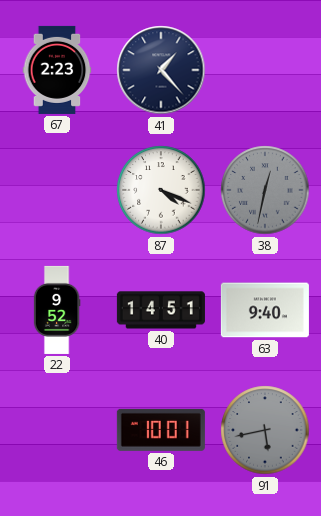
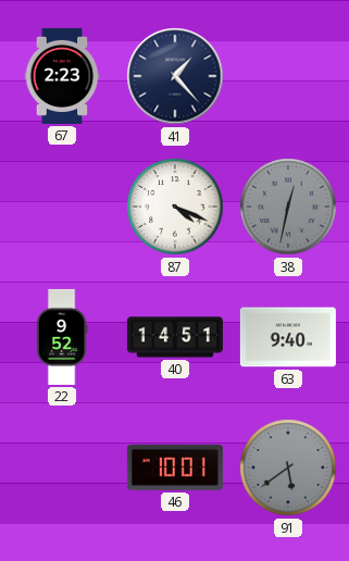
91: 5:43 -> 5:39
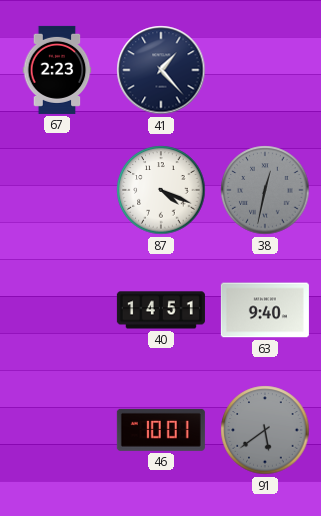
22: 9:52 -> none
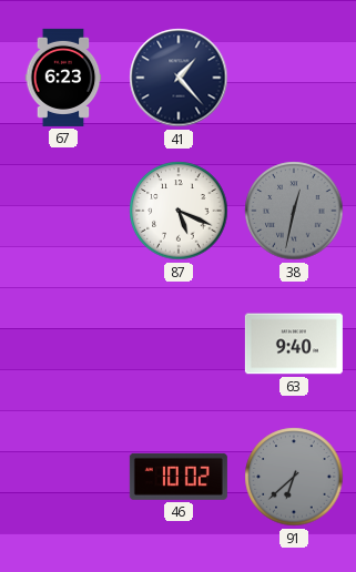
67: 2:23 -> 6:23
87: 4:19 -> 5:19
40: 14:51 -> none
46: 10:01 -> 10:02
91: 5:39 -> 6:38
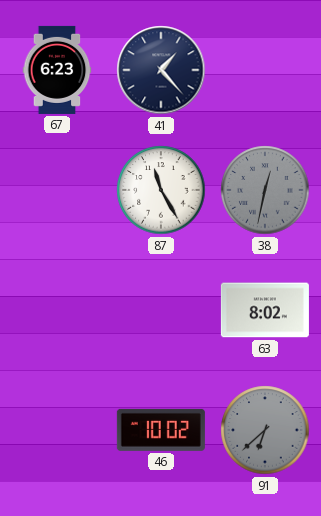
87: 5:19 -> 11:25
63: 9:40 -> 8:02
